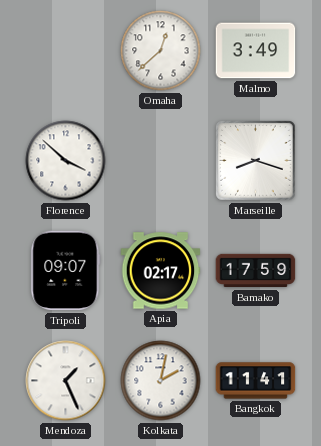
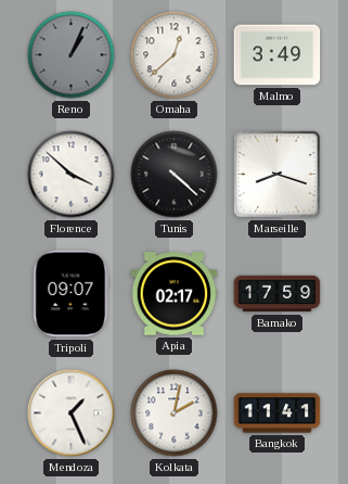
Reno: none -> 1:04
Tunis: none -> 4:22
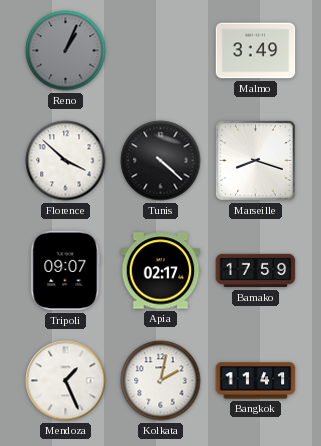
Omaha: 12:38 -> none
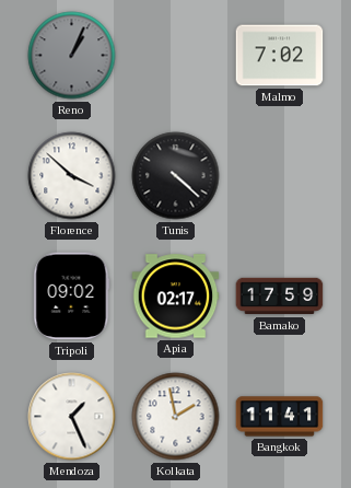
Malmo: 3:49 -> 7:02
Marseille: 8:18 -> none
Tripoli: 09:07 -> 09:02
Kolkata: 2:02 -> 1:58
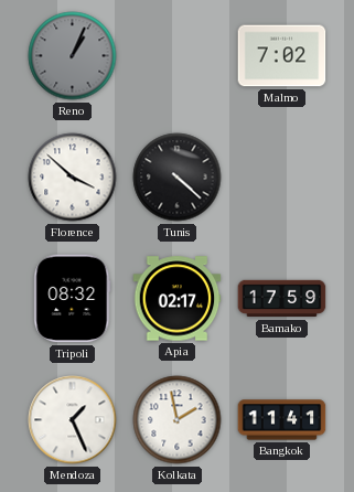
Tripoli: 09:02 -> 08:32
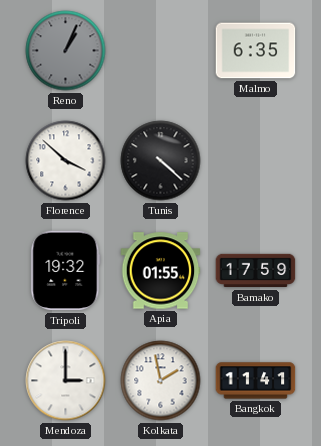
Malmo: 7:02 -> 6:35
Tripoli: 08:32 -> 19:32
Apia: 02:17 -> 01:55
Mendoza: 1:26 -> 3:00
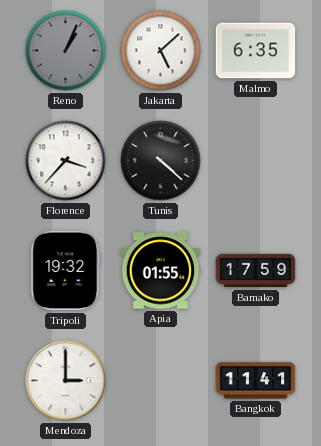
Jakarta: none -> 5:08
Florence: 3:52 -> 3:37
Kolkata: 1:58 -> none
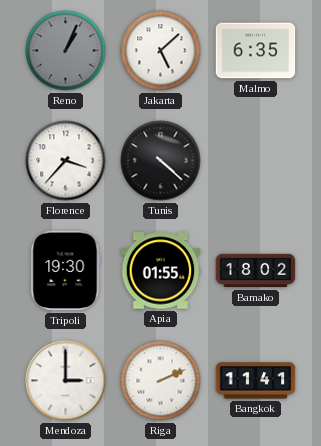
Tripoli: 19:32 -> 19:30
Bamako: 17:59 -> 18:02
Riga: none -> 2:11
